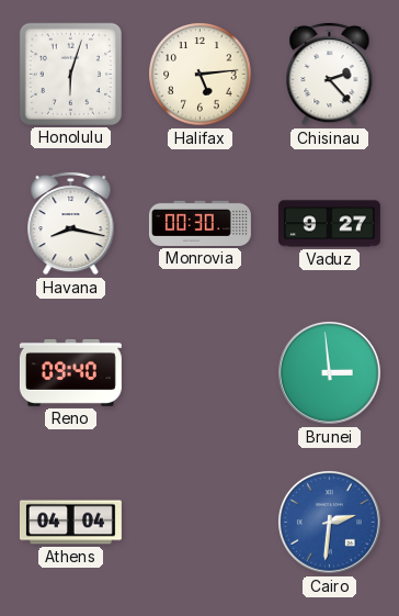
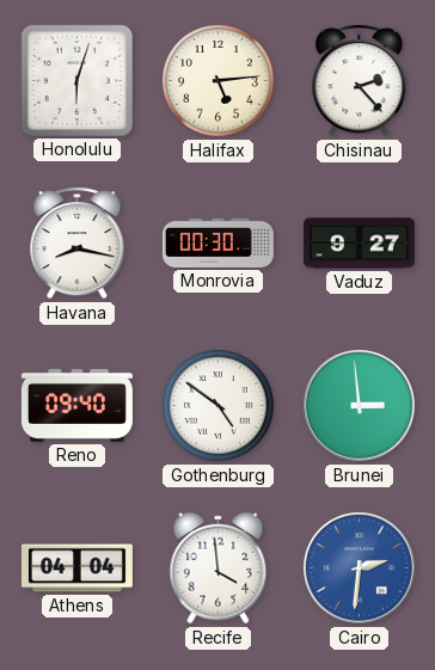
Gothenburg: none -> 4:51
Recife: none -> 3:59
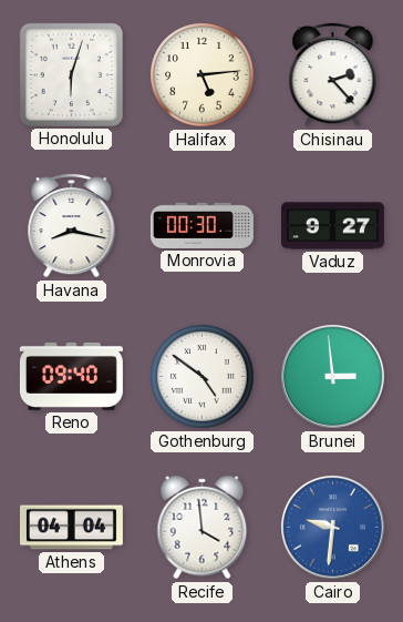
Cairo: 2:31 -> 9:31
